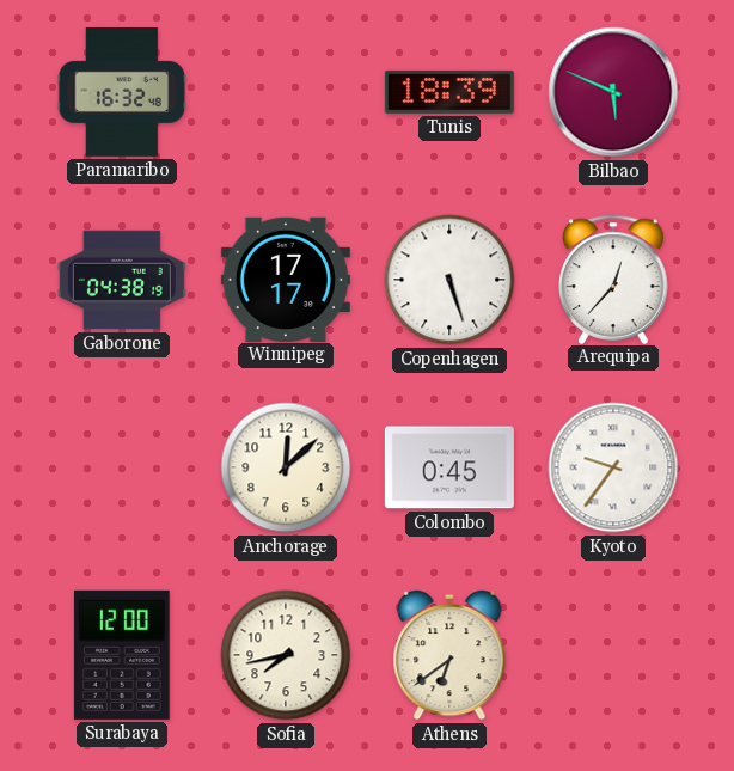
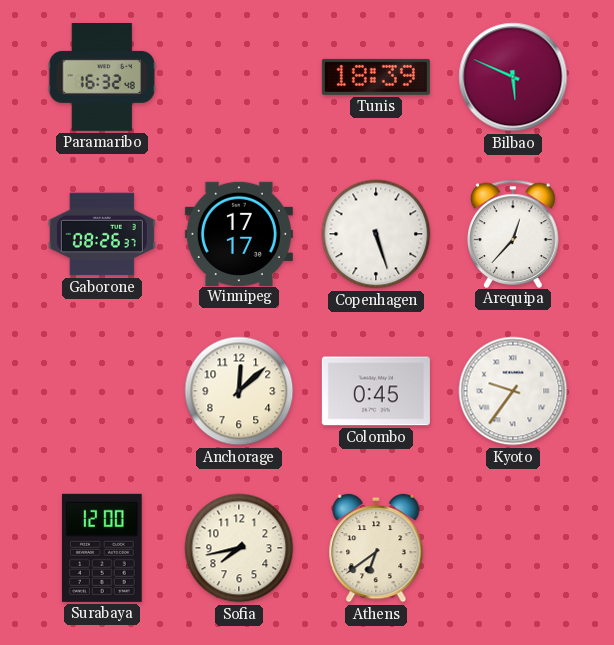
Gaborone: 04:38 -> 08:26
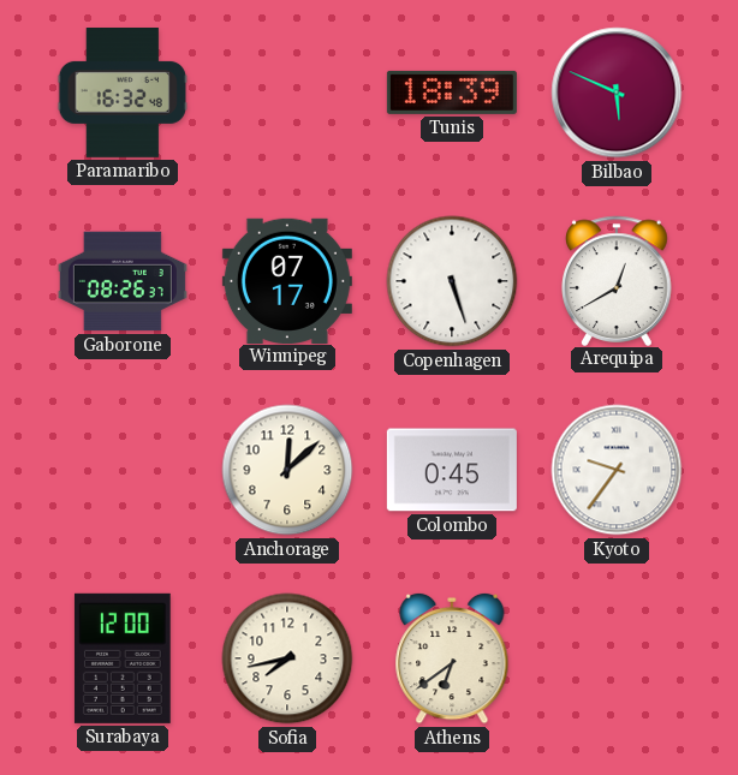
Winnipeg: 17:17 -> 07:17
Arequipa: 12:37 -> 12:40
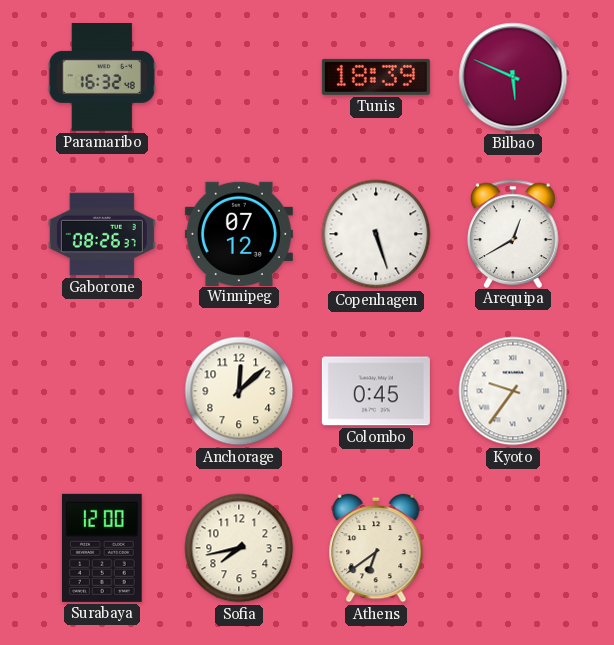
Winnipeg: 07:17 -> 07:12
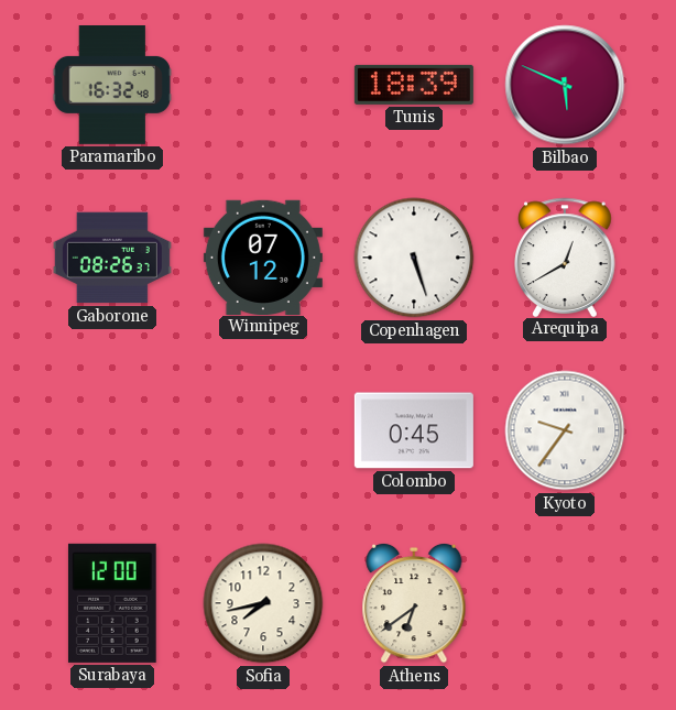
Anchorage: 12:08 -> none
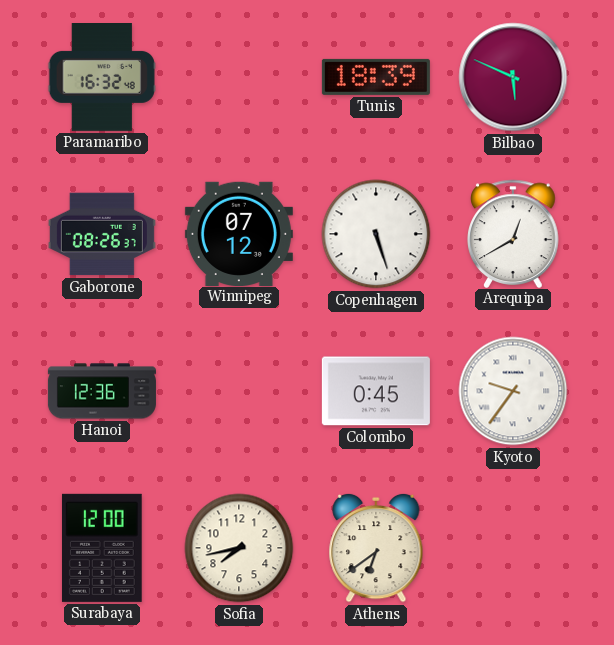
Hanoi: none -> 12:36
